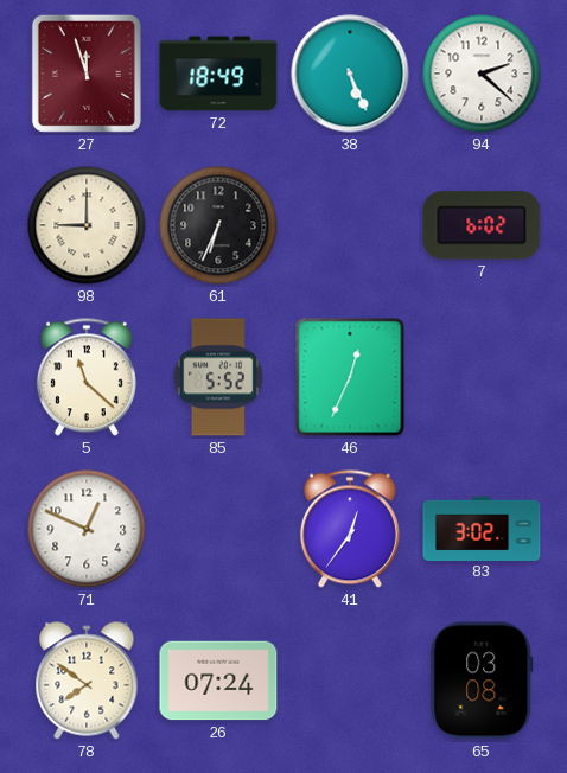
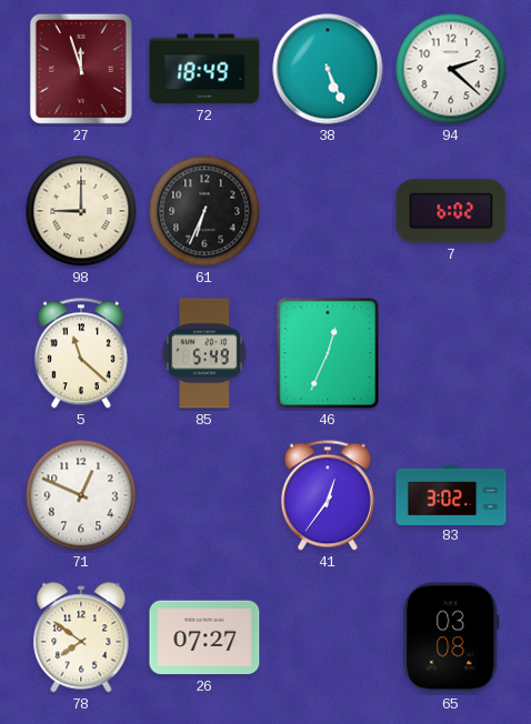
85: 5:52 -> 5:49
26: 07:24 -> 07:27
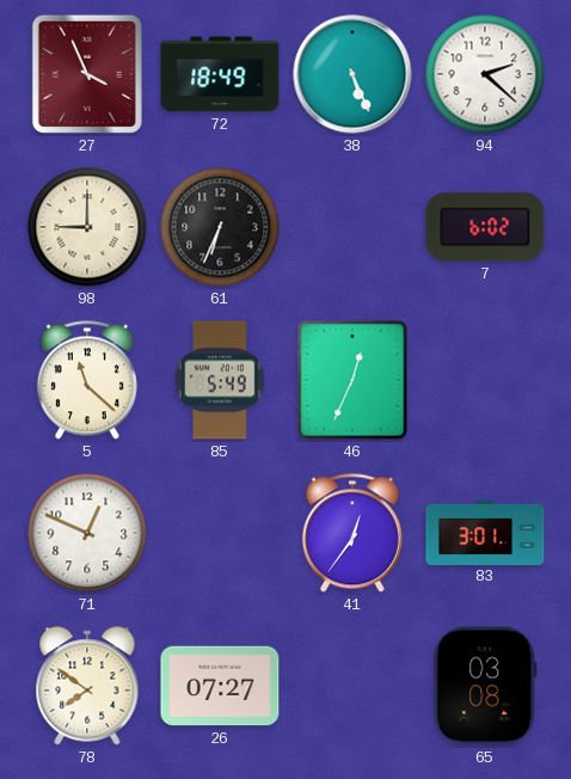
27: 11:57 -> 3:56
83: 3:02 -> 3:01
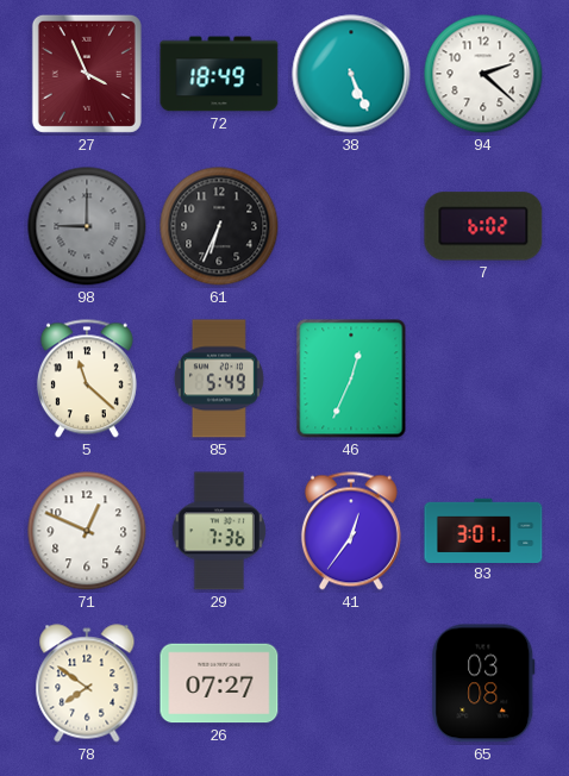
98 dial: cream -> grey
29: none -> 7:36
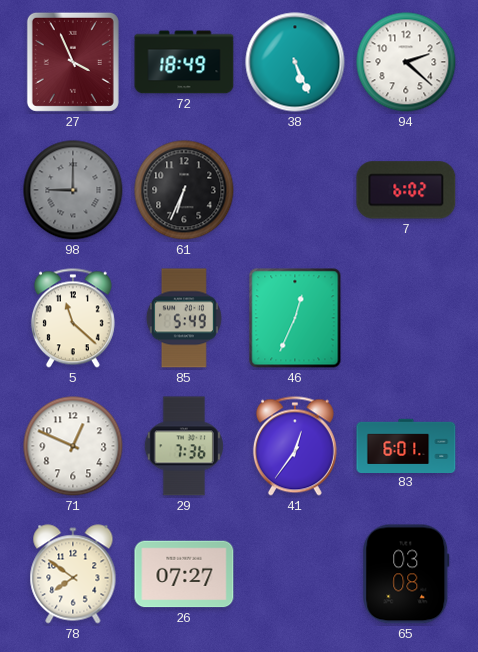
83: 3:01 -> 6:01
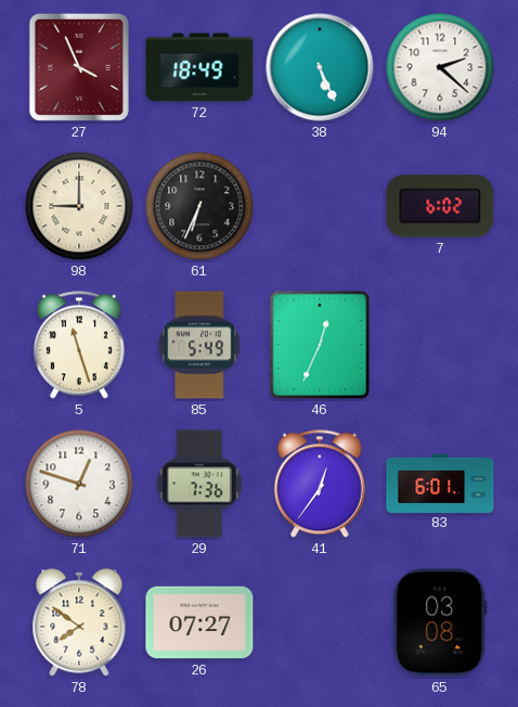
98 dial: grey -> cream
5: 11:22 -> 11:27
71: 12:49 -> 12:48
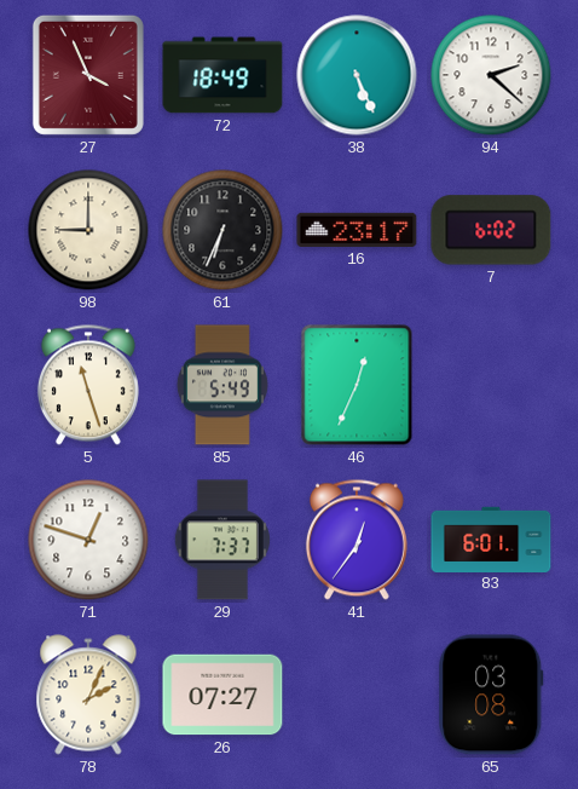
16: none -> 23:17
29: 7:36 -> 7:37
78: 7:51 -> 2:04
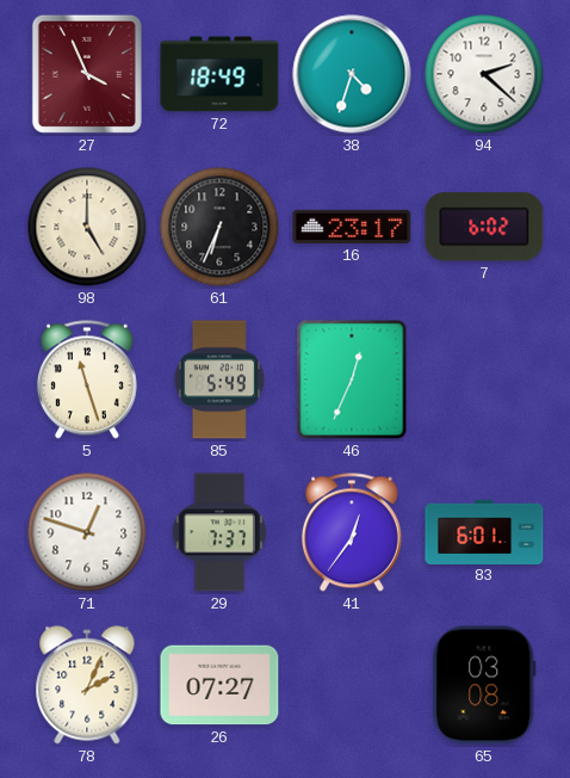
38: 5:26 -> 4:33
98: 9:00 -> 5:00
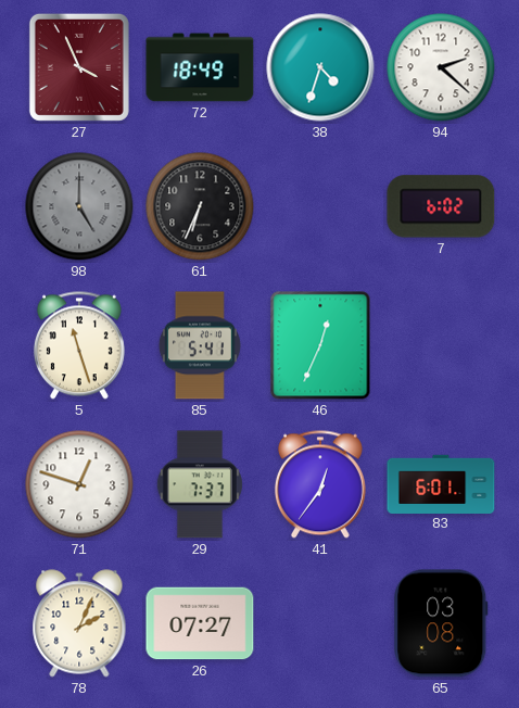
98 dial: cream -> grey
16: 23:17 -> none
85: 5:49 -> 5:41
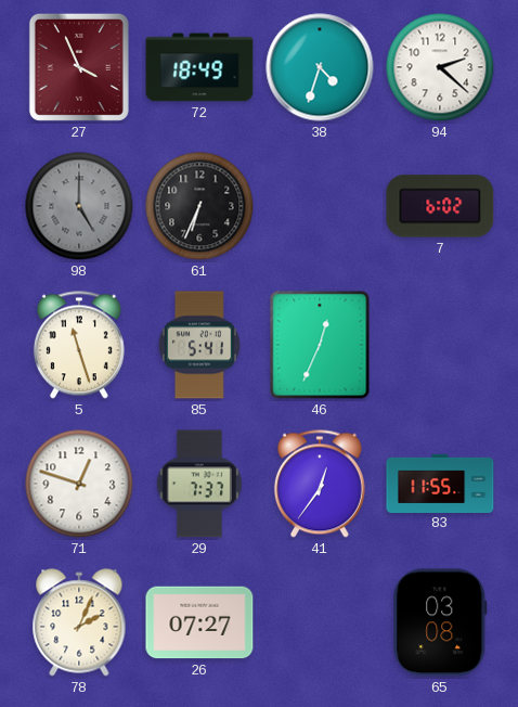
83: 6:01 -> 11:55
